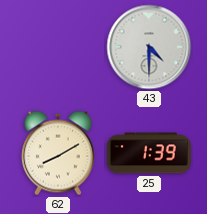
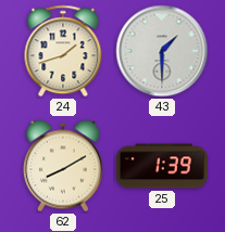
24: none -> 1:42
43: 4:30 -> 1:30
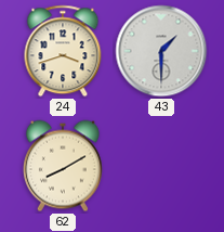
24: 1:42 -> 3:42
25: 1:39 -> none
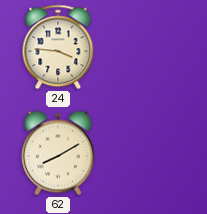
24: 3:42 -> 3:46
43: 1:30 -> none
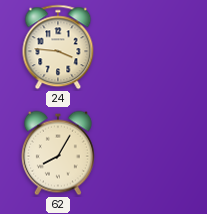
62: 8:10 -> 8:05
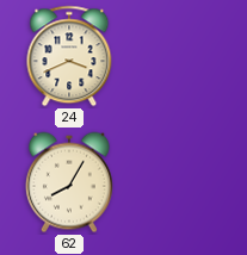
24: 3:46 -> 3:41
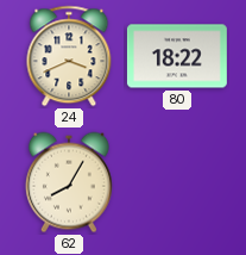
80: none -> 18:22
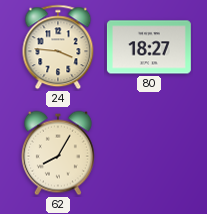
24: 3:41 -> 3:46
80: 18:22 -> 18:27
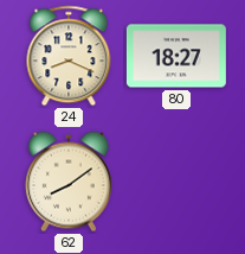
24: 3:46 -> 8:19
62: 8:05 -> 8:09
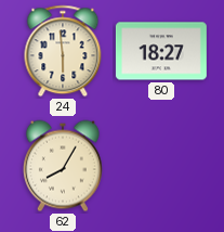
24: 8:19 -> 5:59
62: 8:09 -> 8:05
